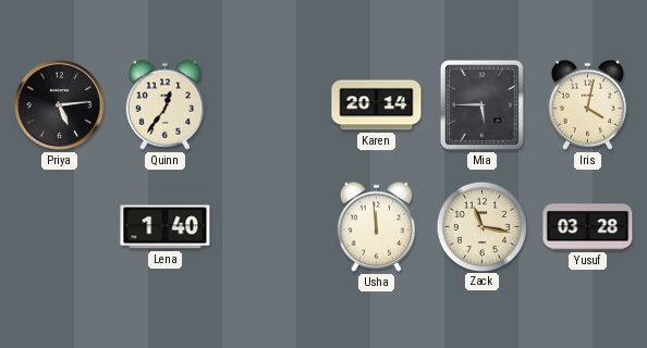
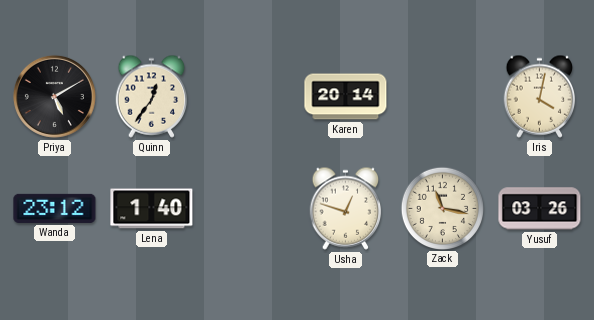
Priya: 5:14 -> 5:10
Mia: 5:45 -> none
Wanda: none -> 23:12
Usha: 11:59 -> 12:48
Yusuf: 03:28 -> 03:26
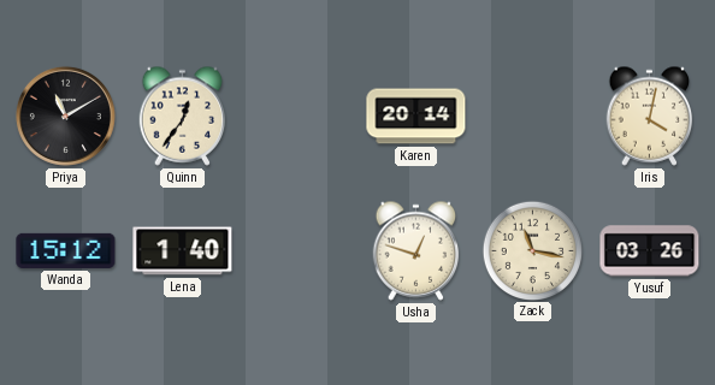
Priya: 5:10 -> 11:10
Wanda: 23:12 -> 15:12
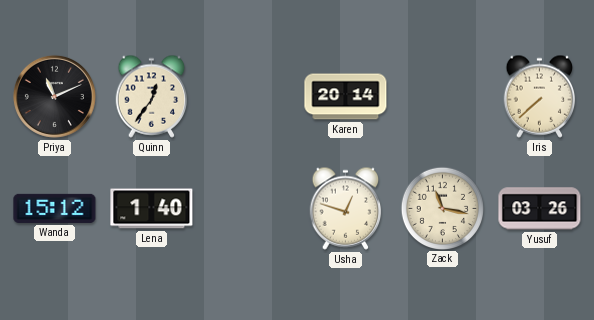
Priya: 11:10 -> 11:11
Iris: 4:02 -> 7:38
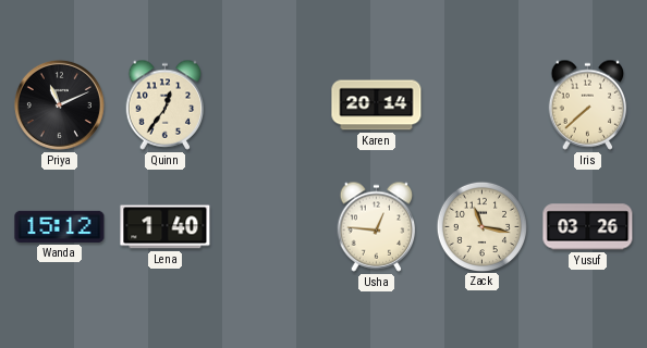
Usha: 12:48 -> 12:46
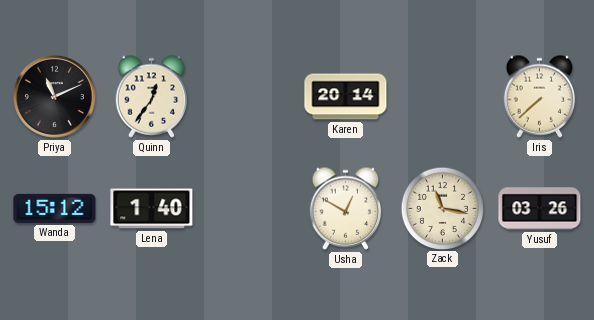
Usha: 12:46 -> 12:50
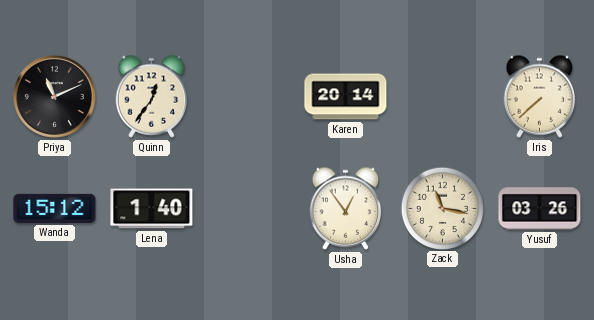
Usha: 12:50 -> 12:54
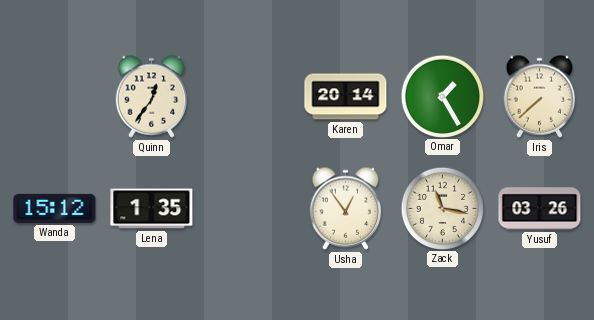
Priya: 11:11 -> none
Omar: none -> 1:25
Lena: 1:40 -> 1:35
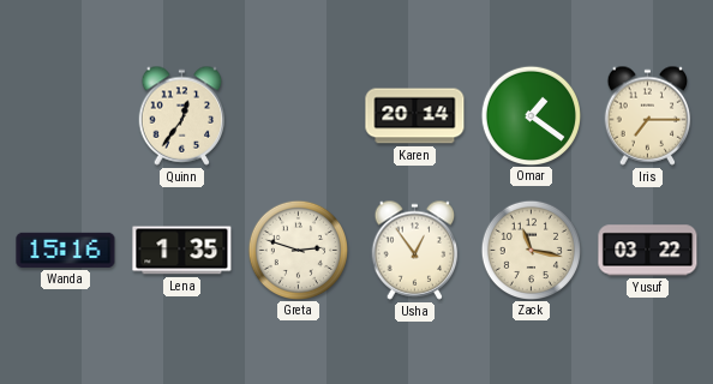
Omar: 1:25 -> 1:21
Iris: 7:38 -> 7:15
Wanda: 15:12 -> 15:16
Greta: none -> 2:48
Yusuf: 03:26 -> 03:22
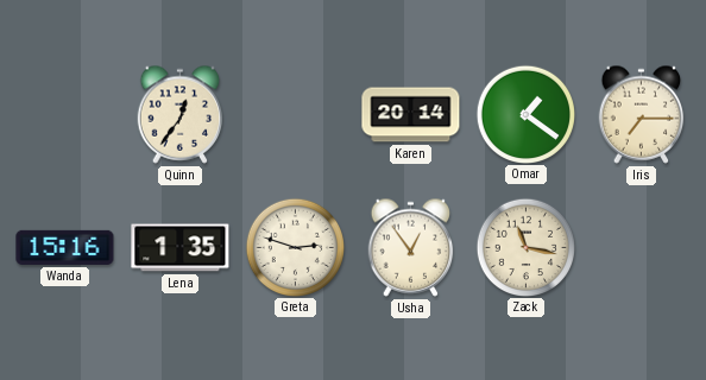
Yusuf: 03:22 -> none
